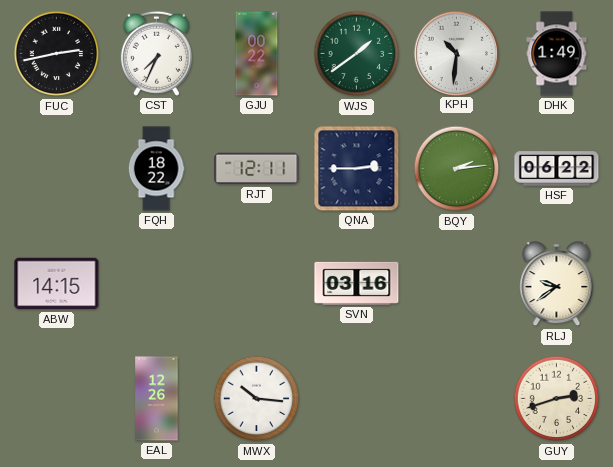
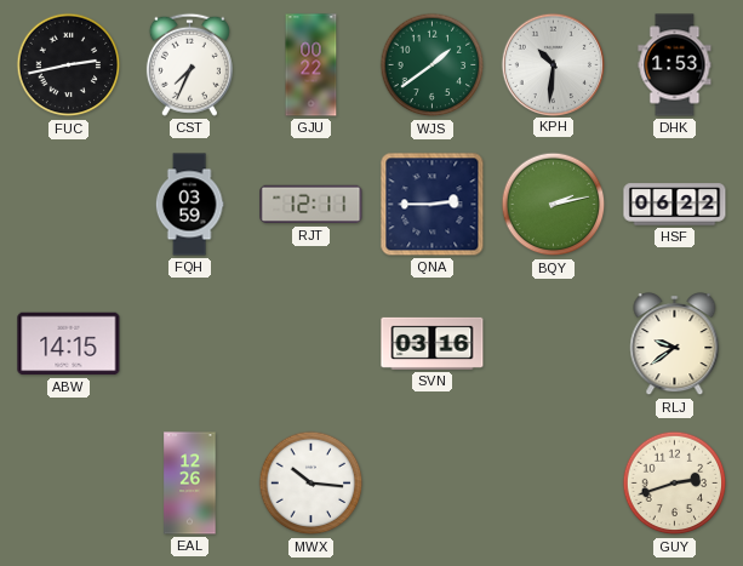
DHK: 1:49 -> 1:53
FQH: 18:22 -> 03:59
BQY: 2:14 -> 2:13
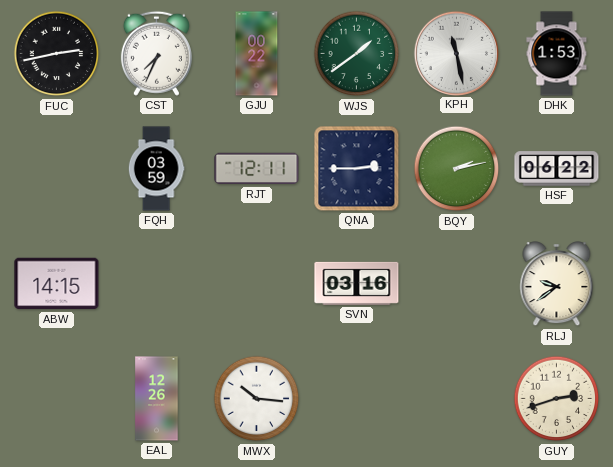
KPH: 10:31 -> 11:28
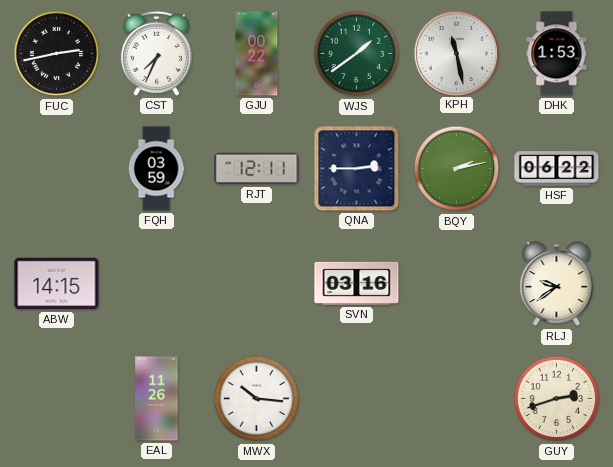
EAL: 12:26 -> 11:26
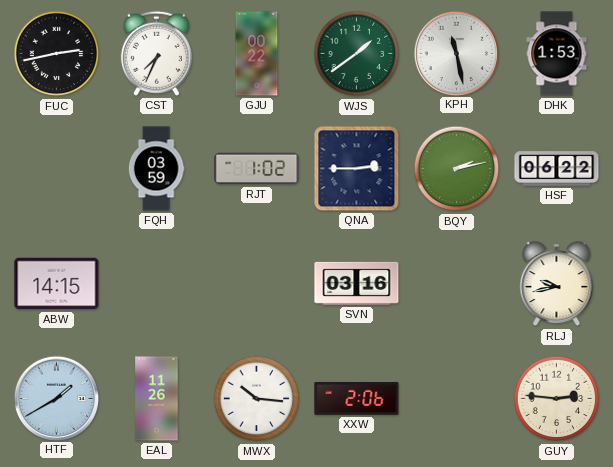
RJT: 12:11 -> 1:02
RLJ: 9:39 -> 9:43
HTF: none -> 1:40
XXW: none -> 2:06
GUY: 2:42 -> 2:46
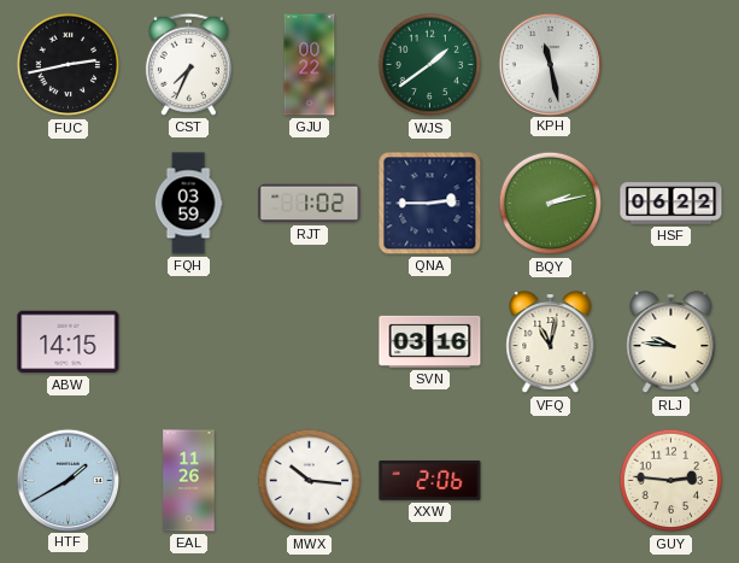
DHK: 1:53 -> none
VFQ: none -> 11:02
RLJ: 9:43 -> 9:46
